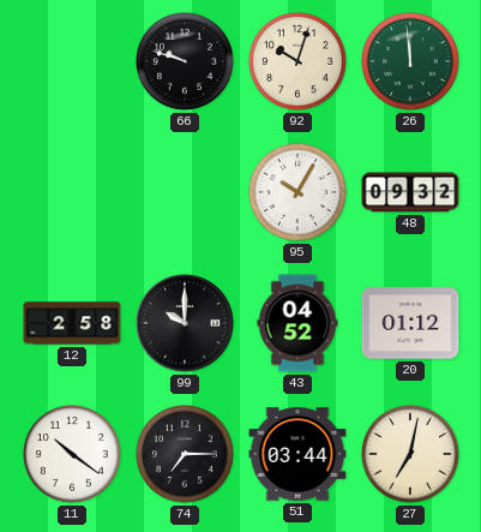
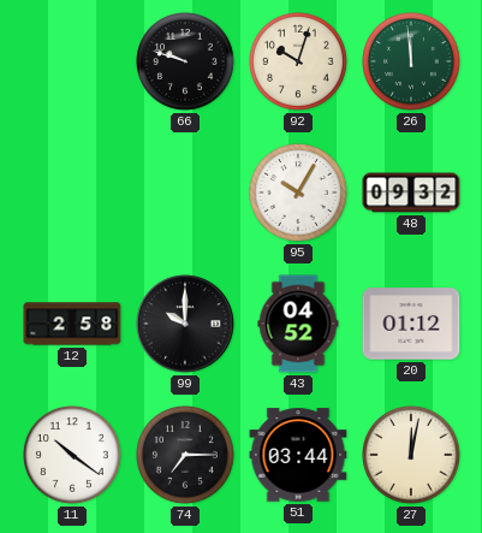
27: 7:02 -> 12:02
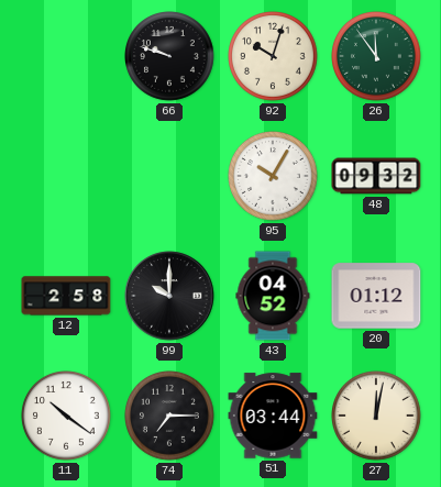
26: 11:59 -> 11:54
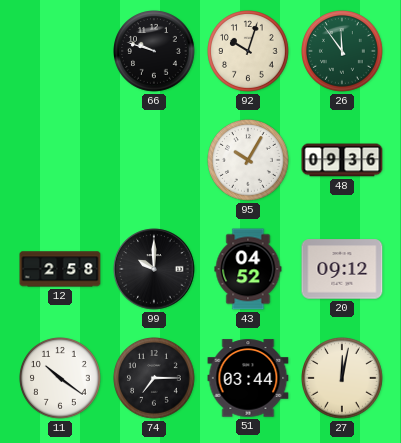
48: 09:32 -> 09:36
20: 01:12 -> 09:12
